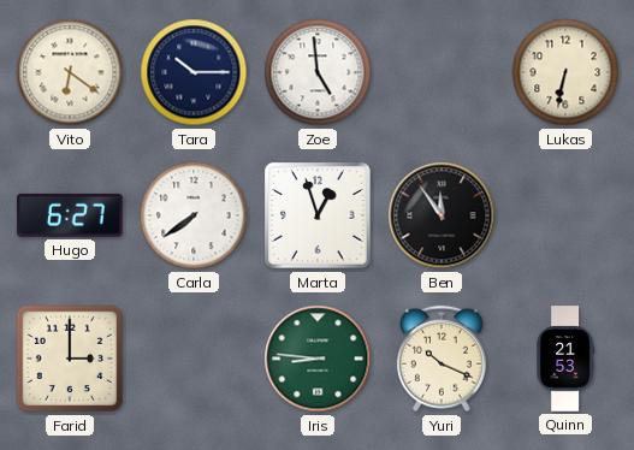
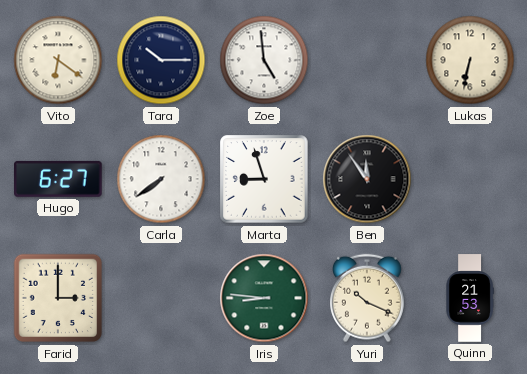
Marta: 12:57 -> 8:57
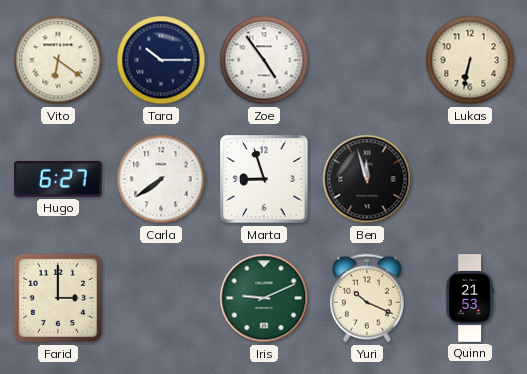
Zoe: 4:59 -> 4:54
Ben: 11:54 -> 11:57
Iris: 8:46 -> 9:11
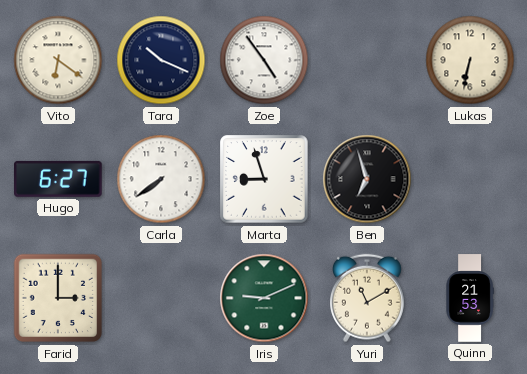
Tara: 10:15 -> 10:19
Ben: 11:57 -> 6:57
Yuri: 10:19 -> 11:10
